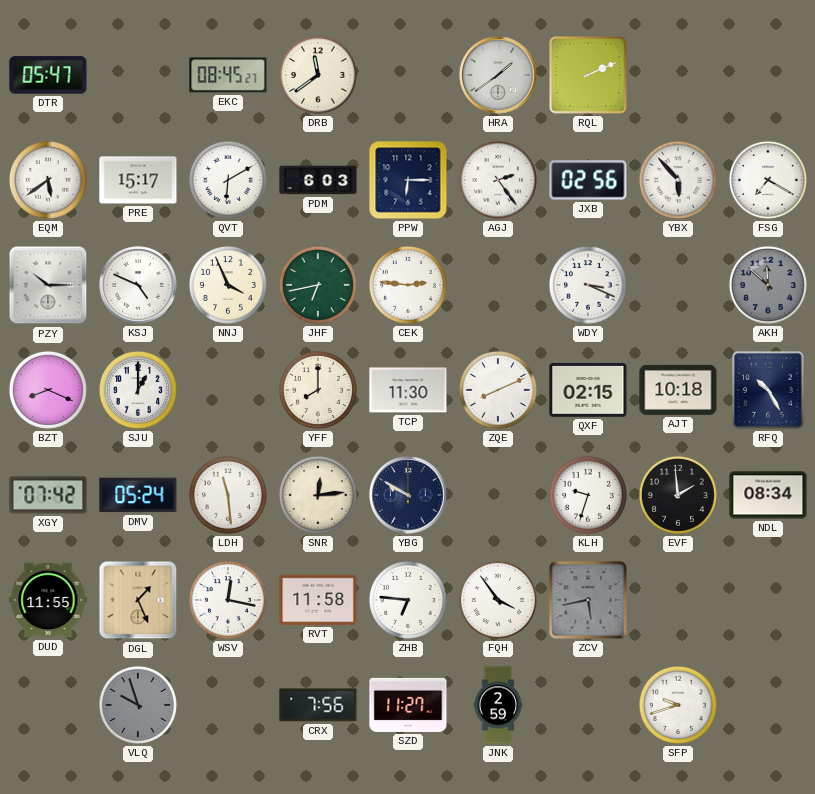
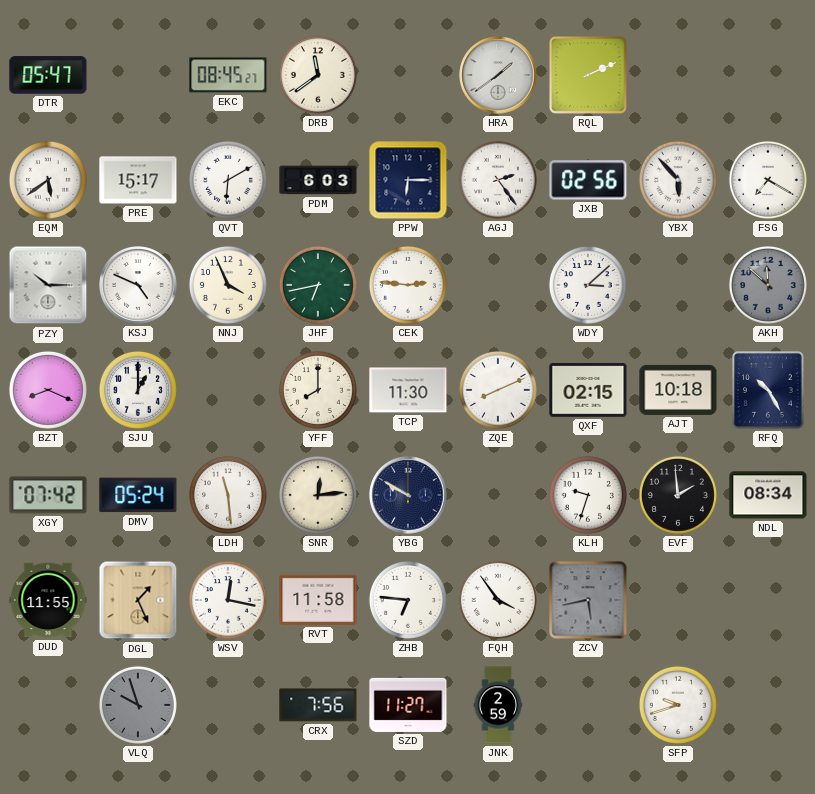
WDY: 3:19 -> 3:08
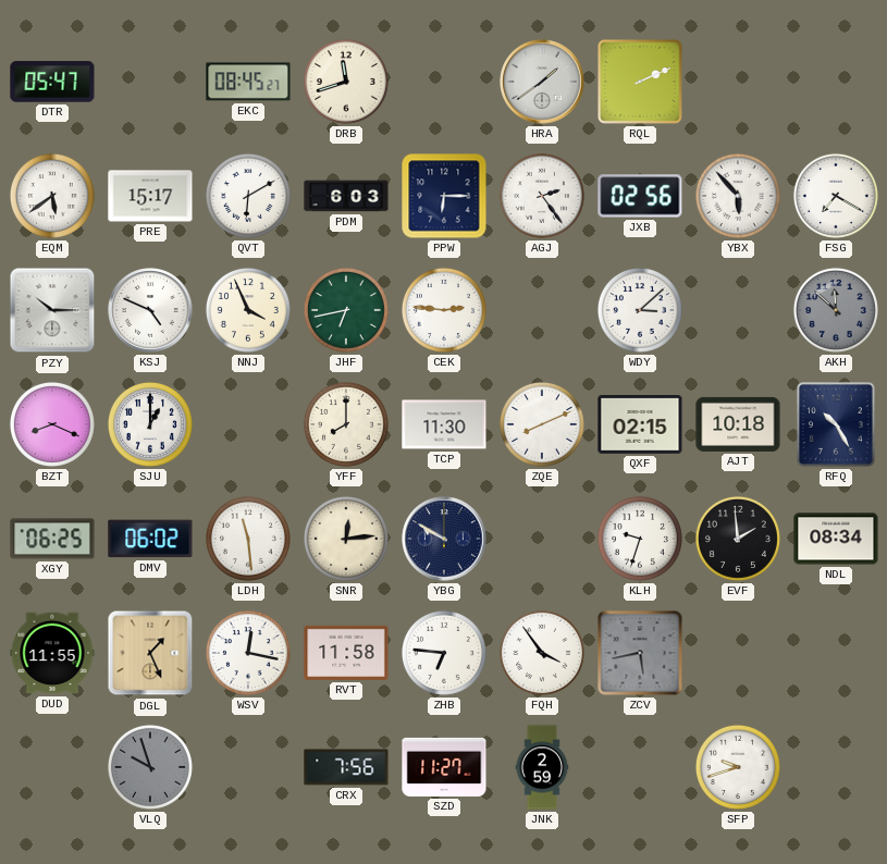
DRB: 11:39 -> 11:42
XGY: 07:42 -> 06:25
DMV: 05:24 -> 06:02
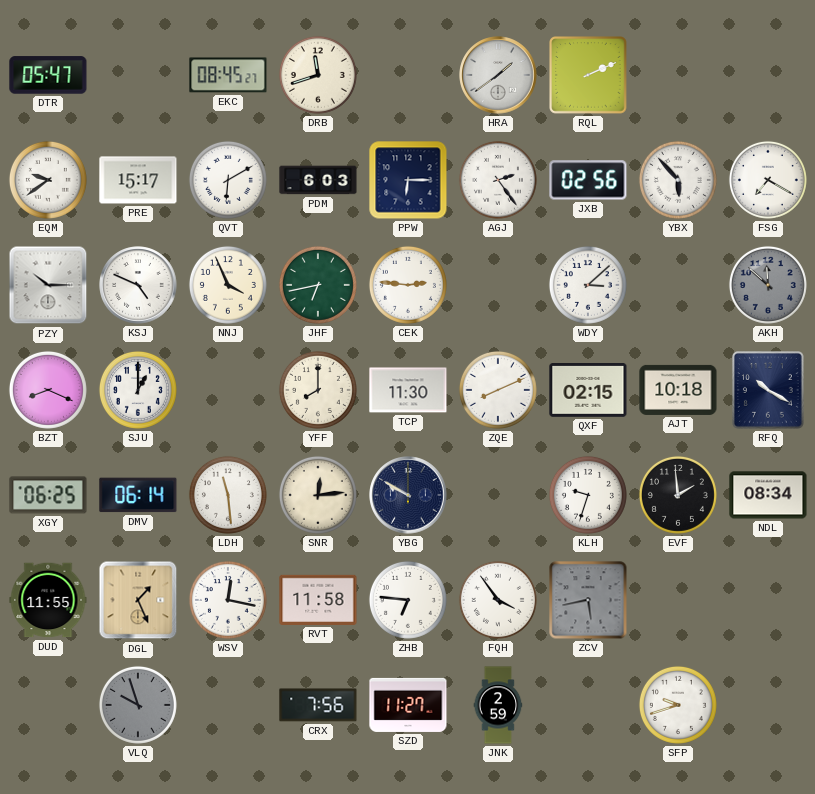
EQM: 5:39 -> 9:39
RFQ: 10:25 -> 10:20
DMV: 06:02 -> 06:14
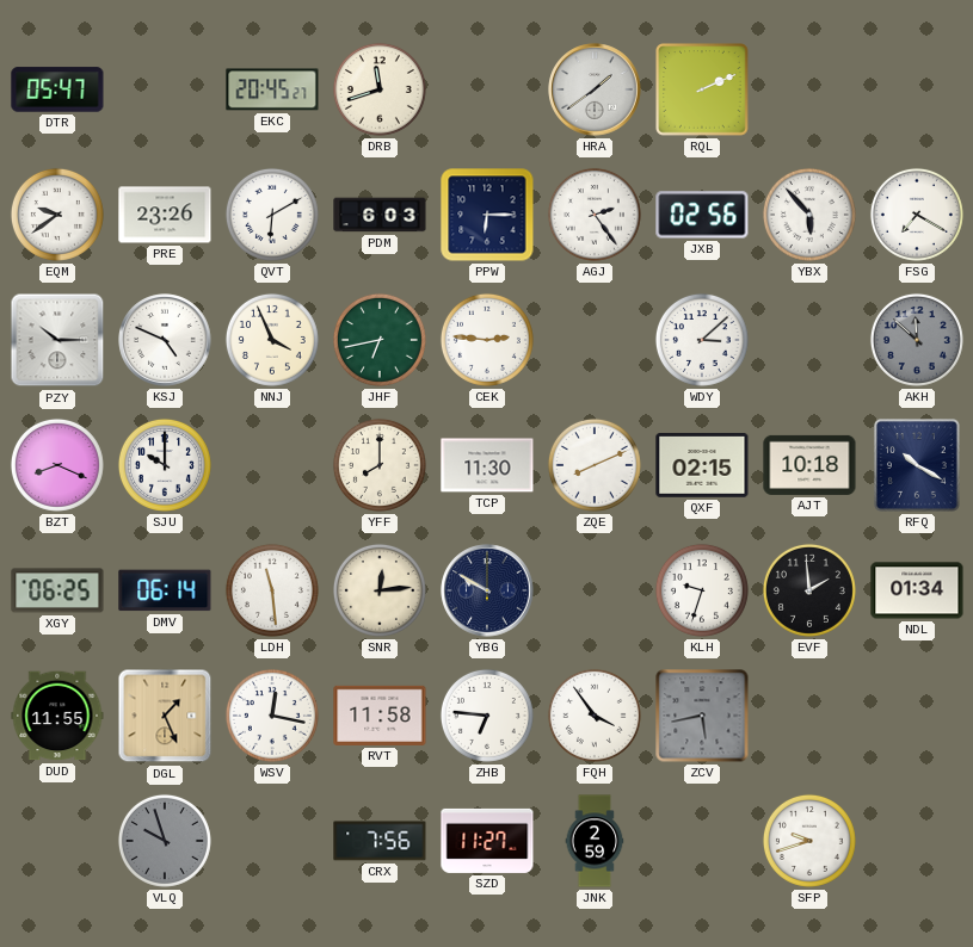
EKC: 08:45 -> 20:45
PRE: 15:17 -> 23:26
SJU: 1:00 -> 10:00
NDL: 08:34 -> 01:34
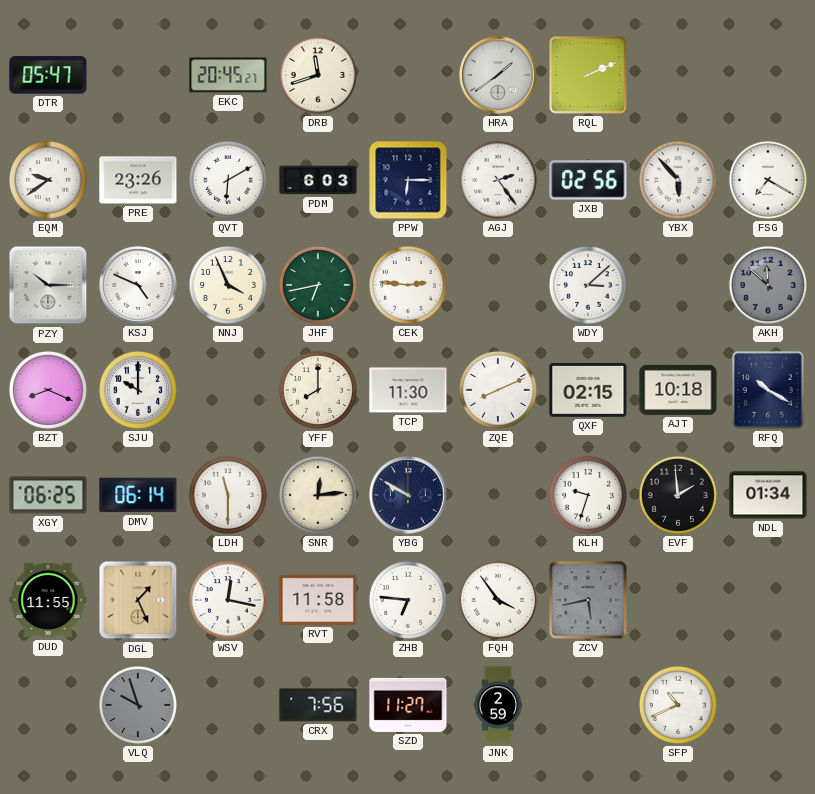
LDH: 11:29 -> 11:30
SFP: 9:42 -> 10:41
